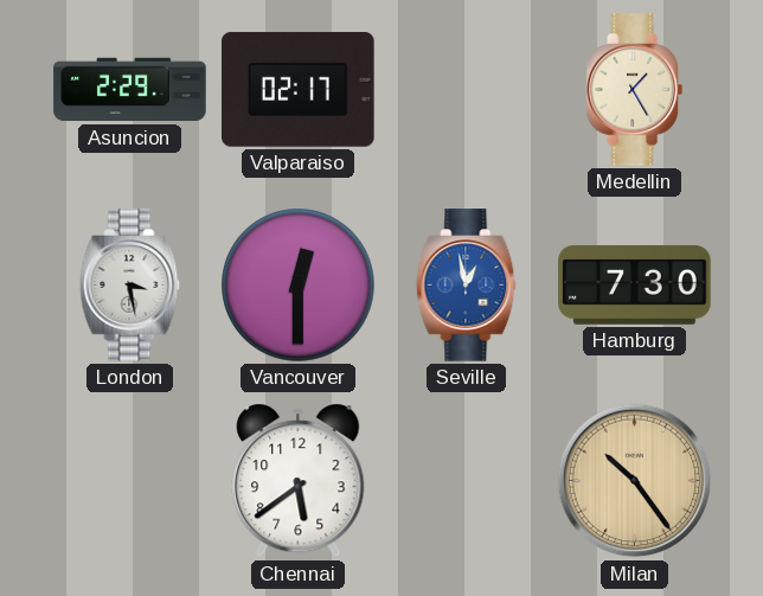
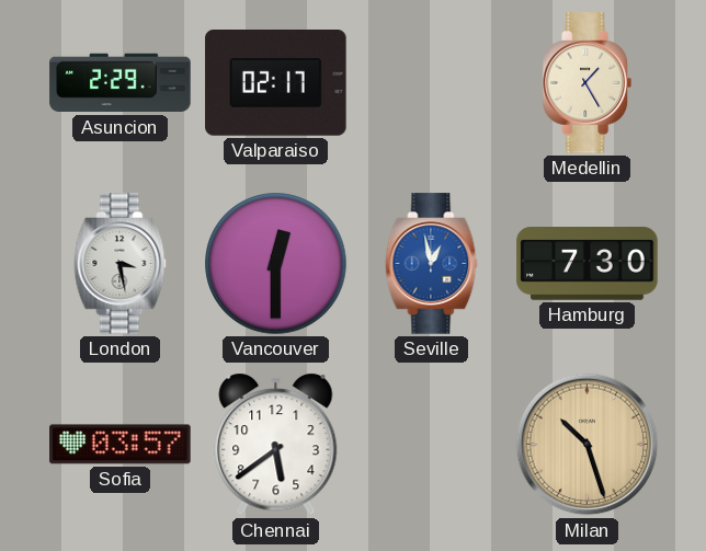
Sofia: none -> 03:57
Milan: 10:24 -> 10:27
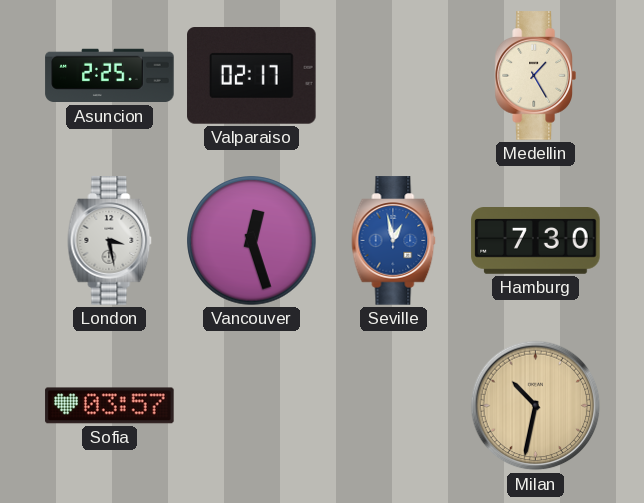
Asuncion: 2:29 -> 2:25
Vancouver: 12:30 -> 12:27
Chennai: 5:39 -> none
Milan: 10:27 -> 10:32
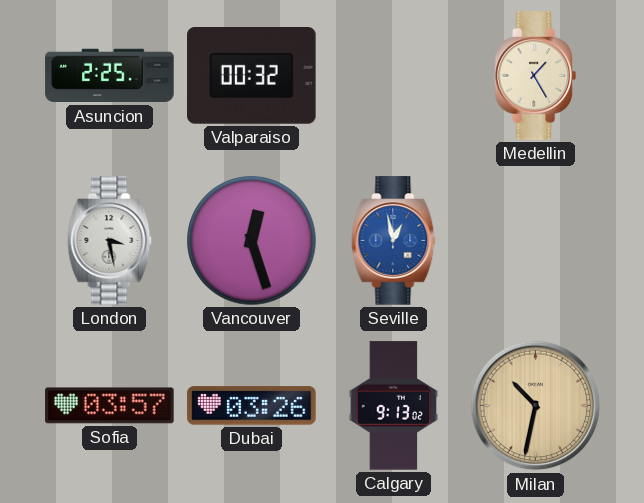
Valparaiso: 02:17 -> 00:32
Hamburg: 7:30 -> none
Dubai: none -> 03:26
Calgary: none -> 9:13
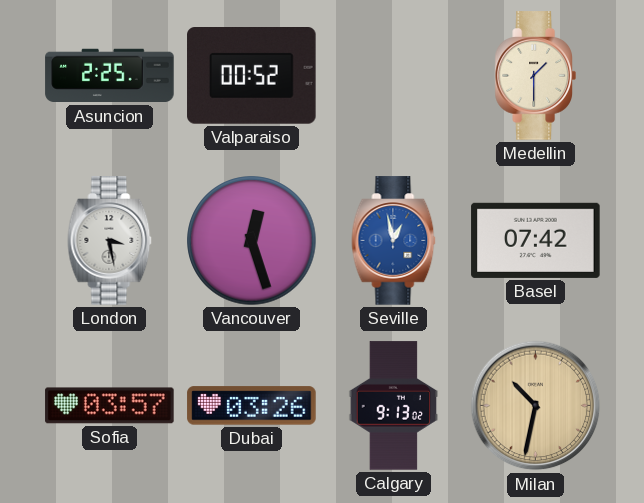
Valparaiso: 00:32 -> 00:52
Medellin: 1:25 -> 1:30
Basel: none -> 07:42
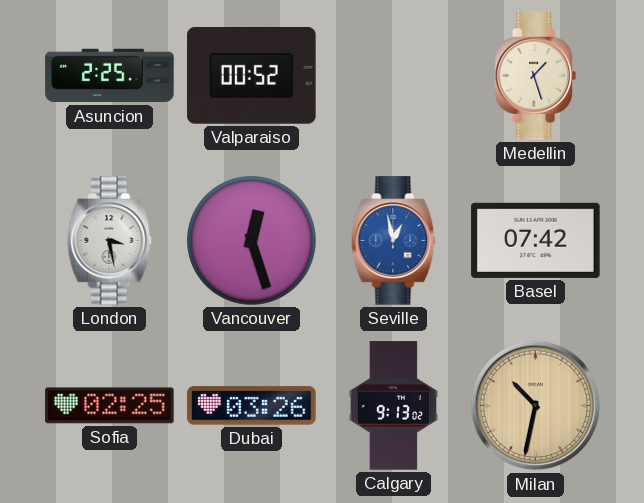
Medellin: 1:30 -> 1:27
Sofia: 03:57 -> 02:25
